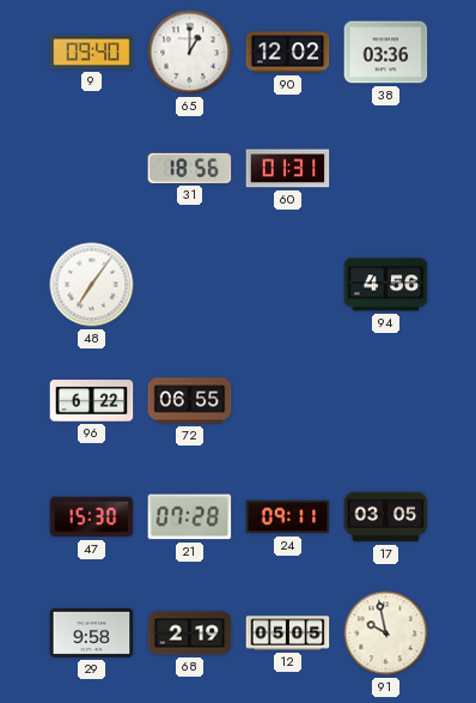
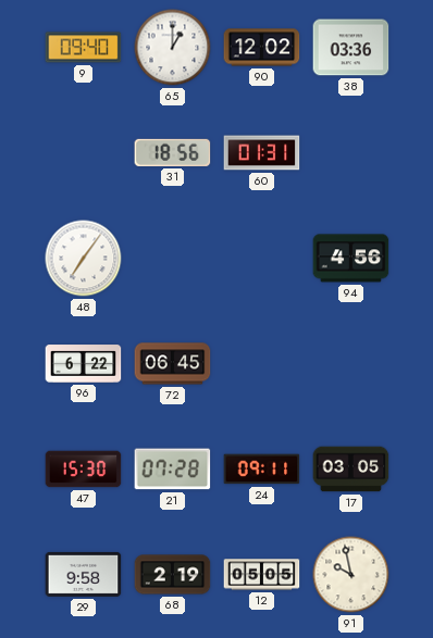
72: 06:55 -> 06:45
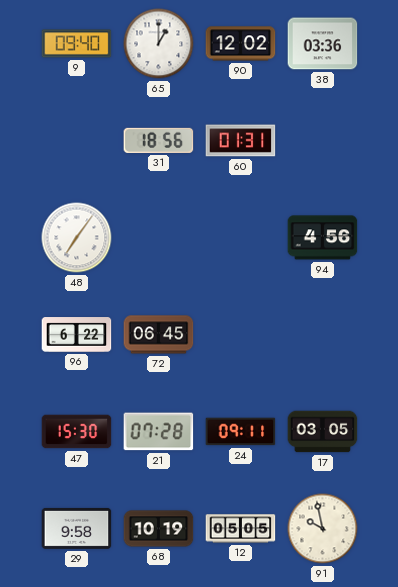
68: 2:19 -> 10:19
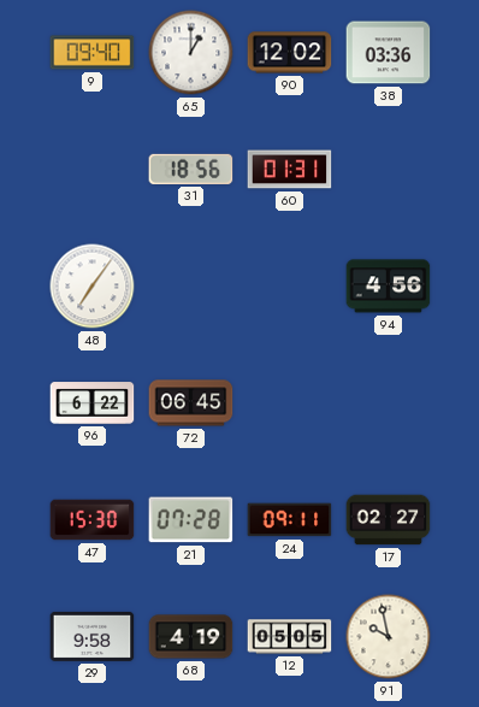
17: 03:05 -> 02:27
68: 10:19 -> 4:19
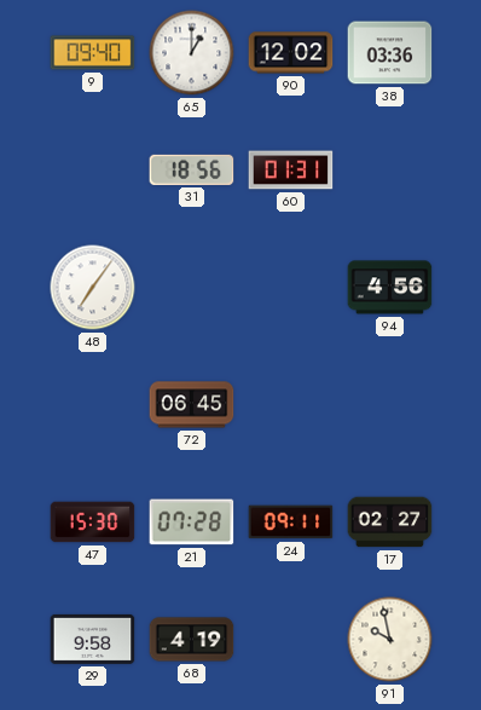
96: 6:22 -> none
12: 05:05 -> none
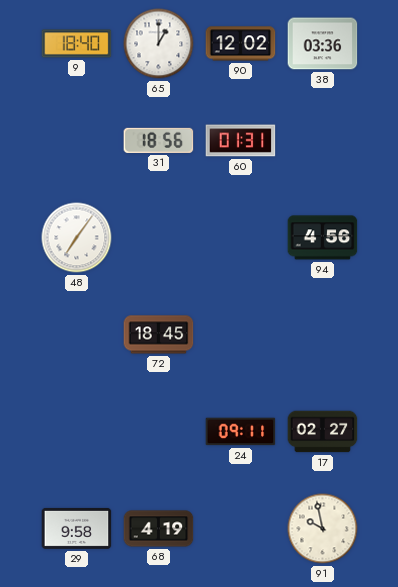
9: 09:40 -> 18:40
72: 06:45 -> 18:45
47: 15:30 -> none
21: 07:28 -> none
